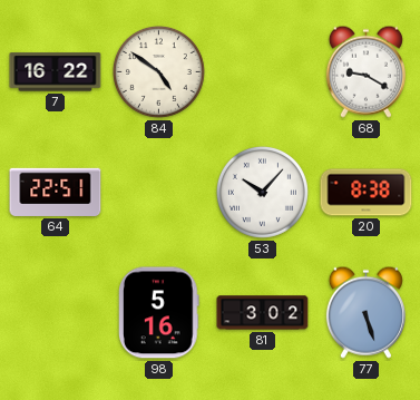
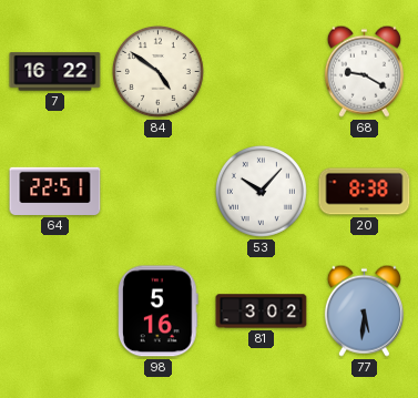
77: 5:27 -> 5:31
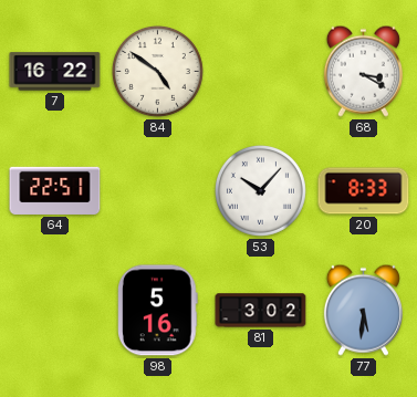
68: 9:20 -> 3:20
20: 8:38 -> 8:33
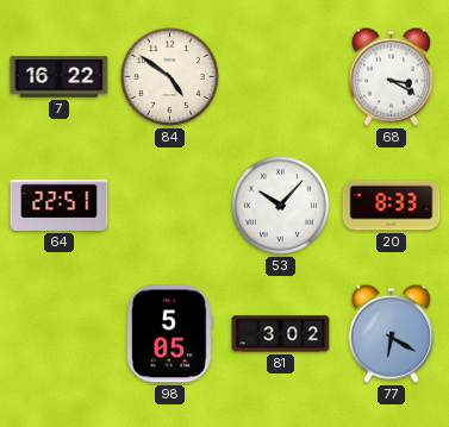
98: 5:16 -> 5:05
77: 5:31 -> 6:20
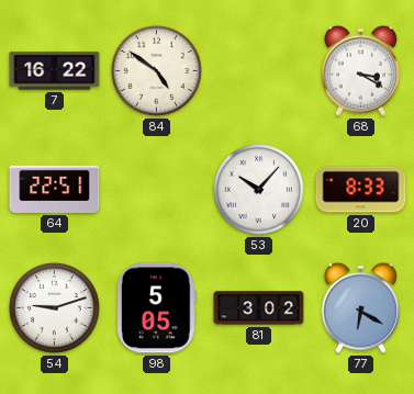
54: none -> 9:12
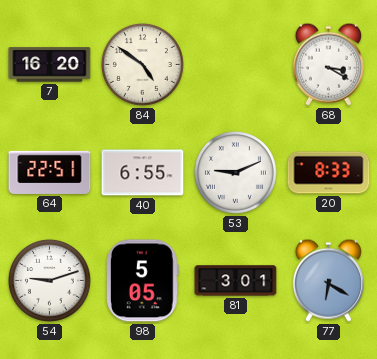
7: 16:22 -> 16:20
40: none -> 6:55
53: 10:07 -> 9:11
81: 3:02 -> 3:01
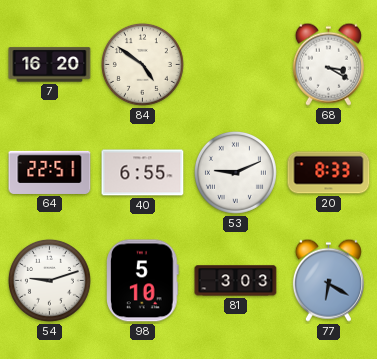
98: 5:05 -> 5:10
81: 3:01 -> 3:03
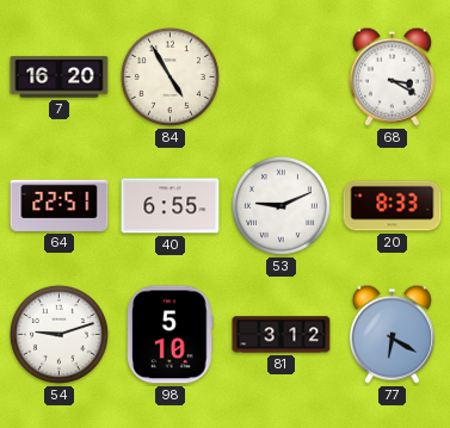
84: 4:51 -> 4:55
81: 3:03 -> 3:12
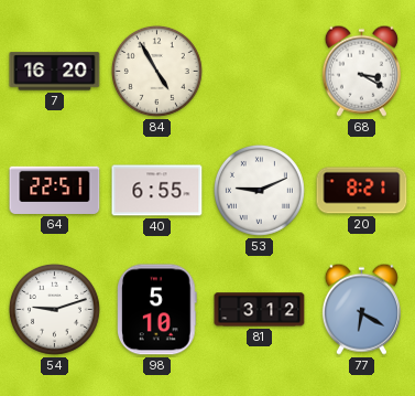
20: 8:33 -> 8:21
